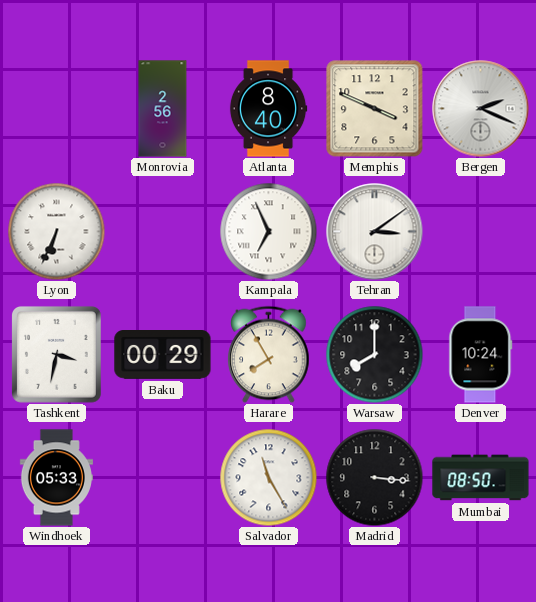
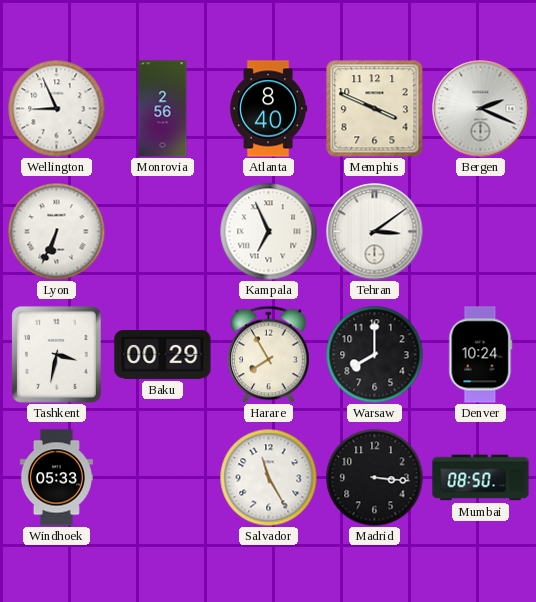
Wellington: none -> 8:56
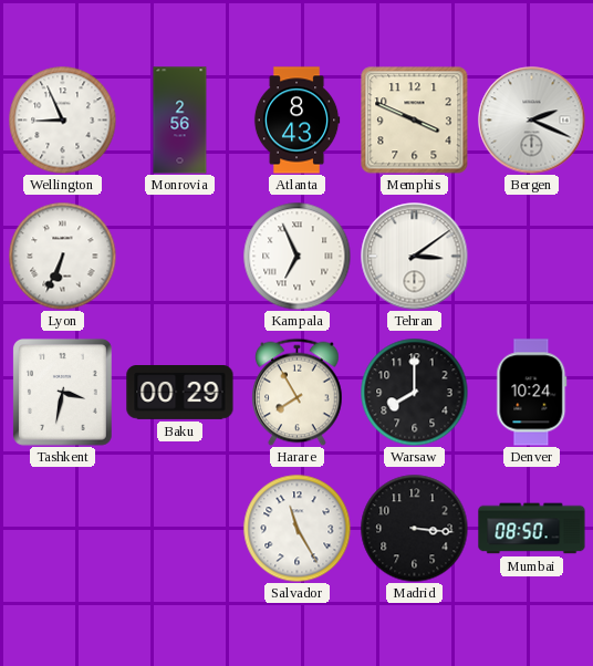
Atlanta: 8:40 -> 8:43
Windhoek: 05:33 -> none
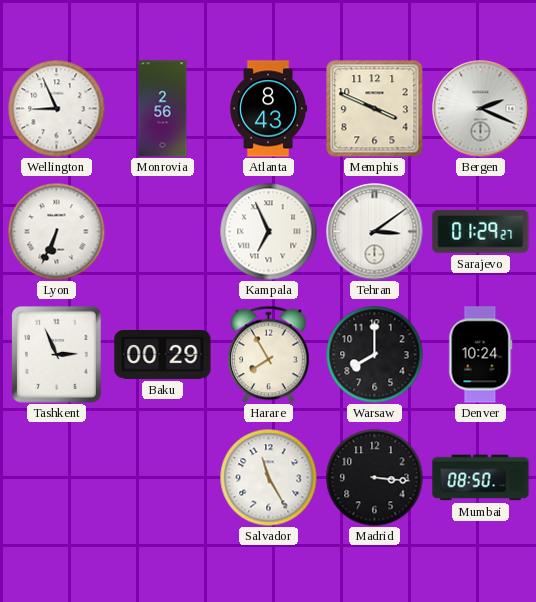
Sarajevo: none -> 01:29
Tashkent: 3:32 -> 2:56
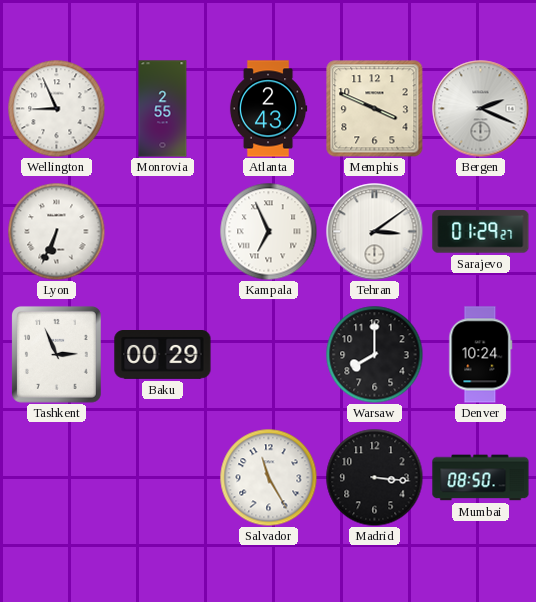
Monrovia: 2:56 -> 2:55
Atlanta: 8:43 -> 2:43
Harare: 7:55 -> none
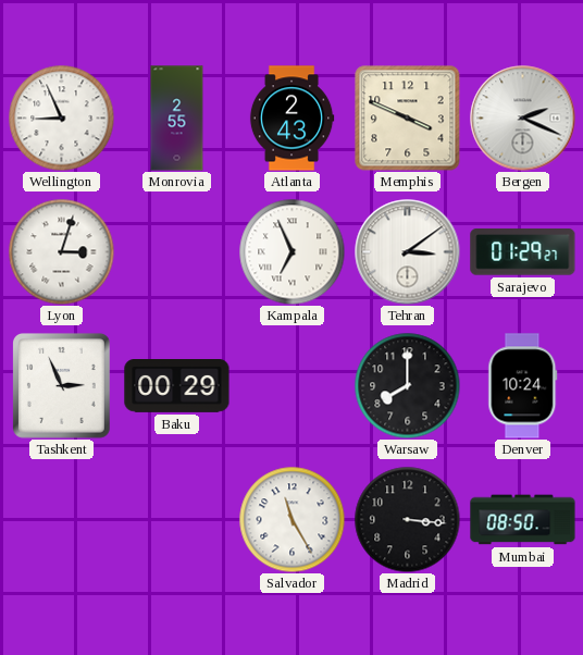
Lyon: 6:34 -> 3:03
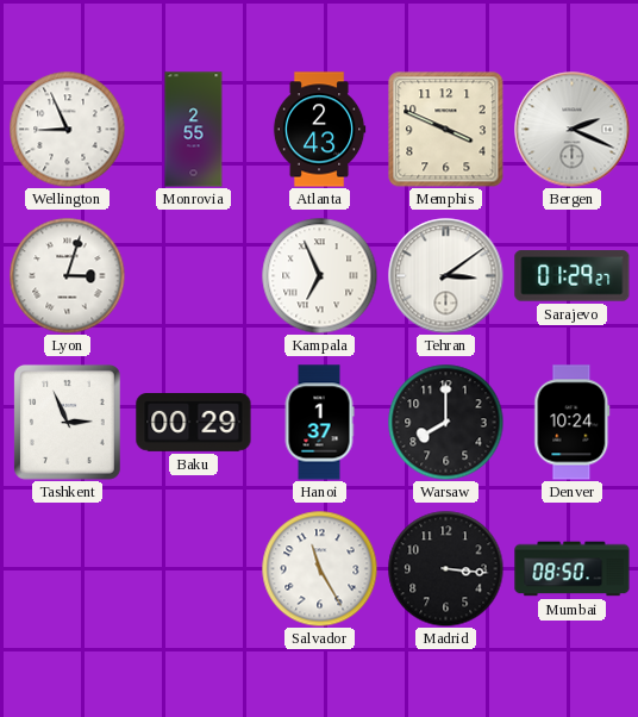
Hanoi: none -> 1:37
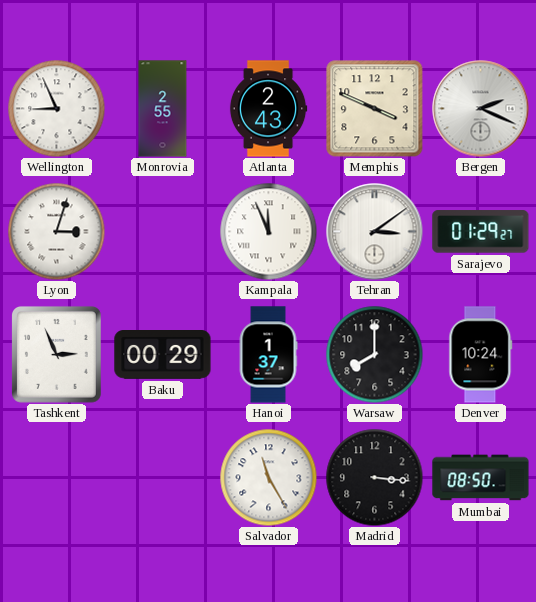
Kampala: 6:56 -> 11:56
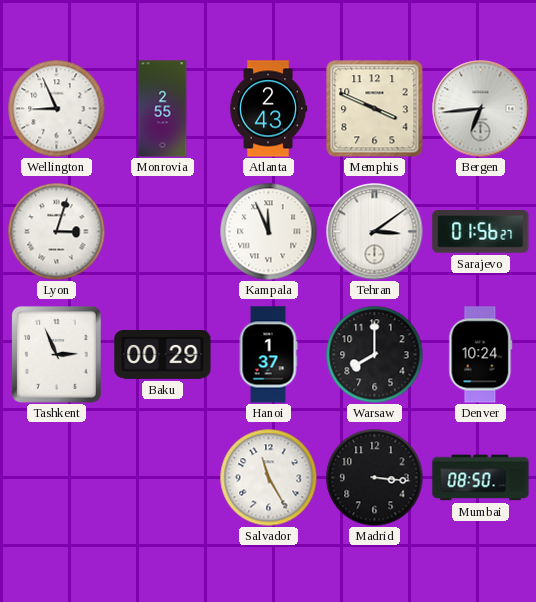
Bergen: 2:19 -> 6:44
Sarajevo: 01:29 -> 01:56
